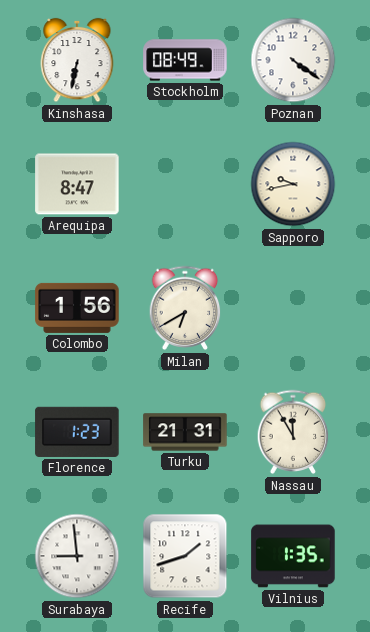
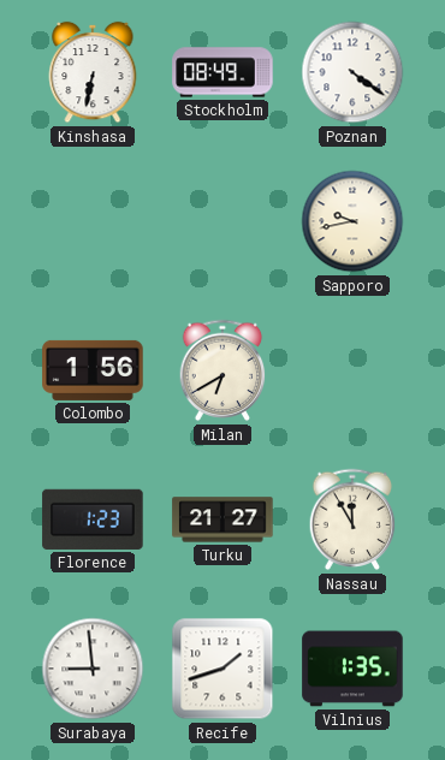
Arequipa: 8:47 -> none
Turku: 21:31 -> 21:27
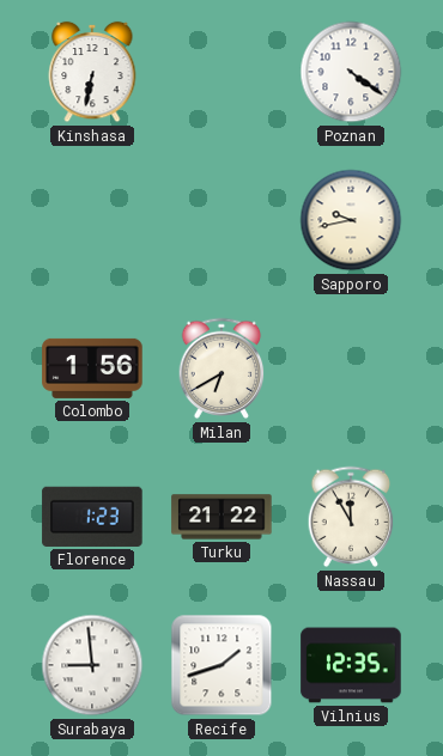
Stockholm: 08:49 -> none
Turku: 21:27 -> 21:22
Vilnius: 1:35 -> 12:35
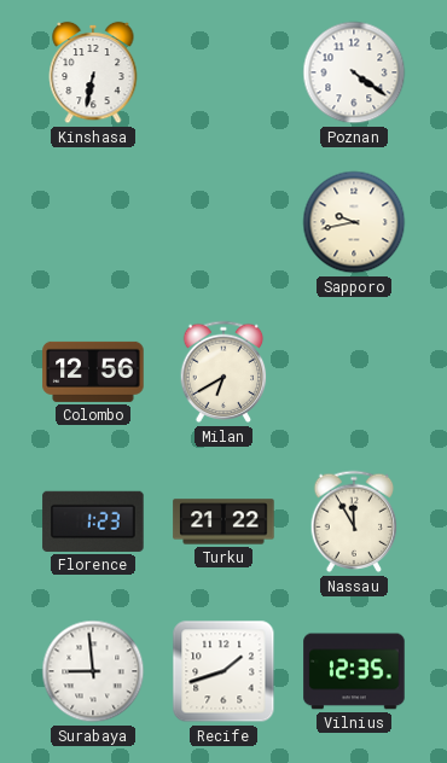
Colombo: 1:56 -> 12:56
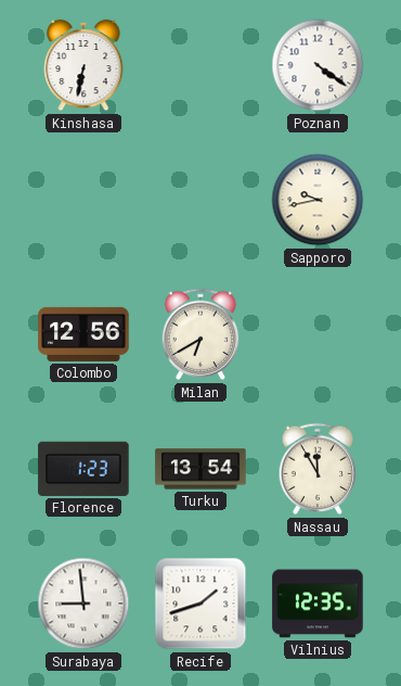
Turku: 21:22 -> 13:54
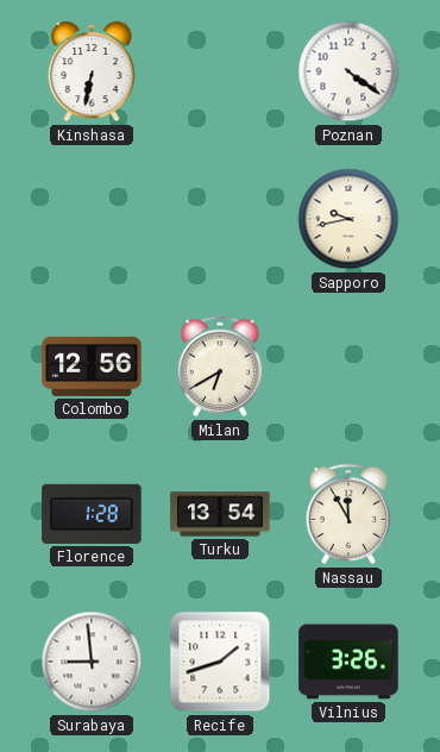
Florence: 1:23 -> 1:28
Vilnius: 12:35 -> 3:26
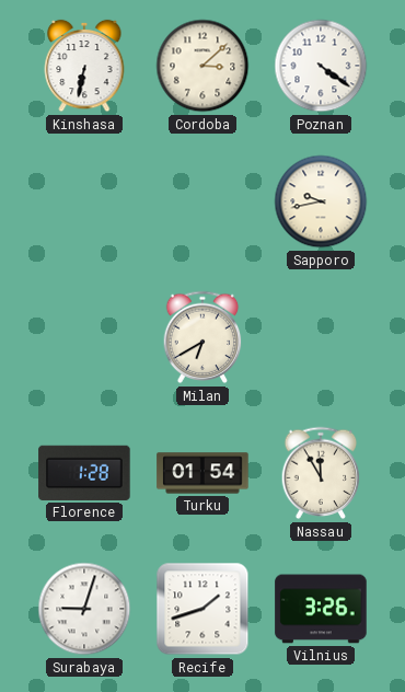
Cordoba: none -> 3:08
Colombo: 12:56 -> none
Turku: 13:54 -> 01:54
Surabaya: 8:59 -> 9:03
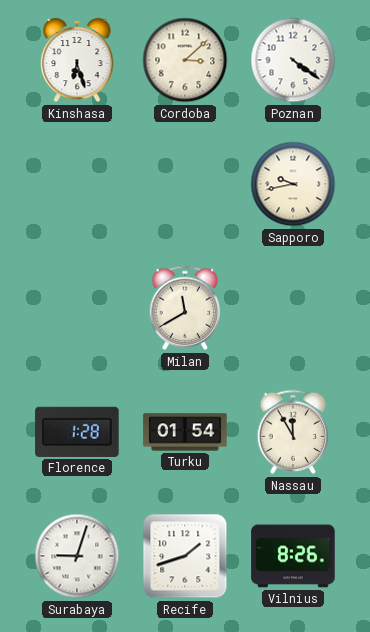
Kinshasa: 6:32 -> 6:27
Milan: 6:40 -> 11:40
Vilnius: 3:26 -> 8:26
